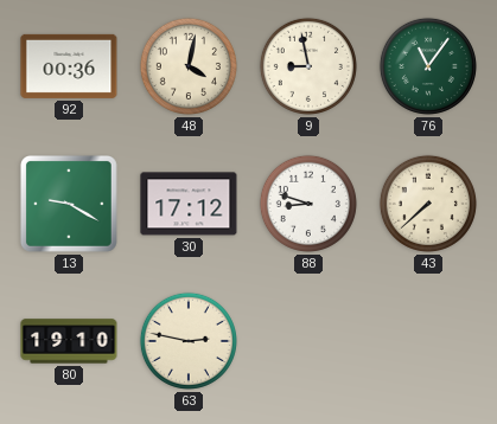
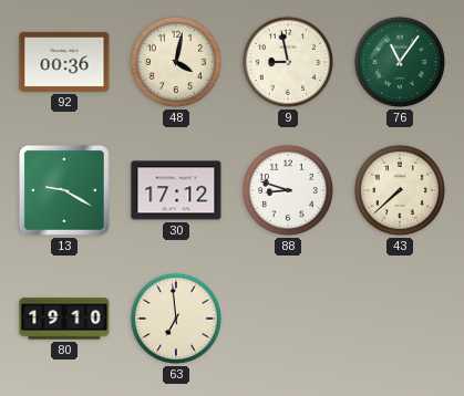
63: 2:47 -> 6:59
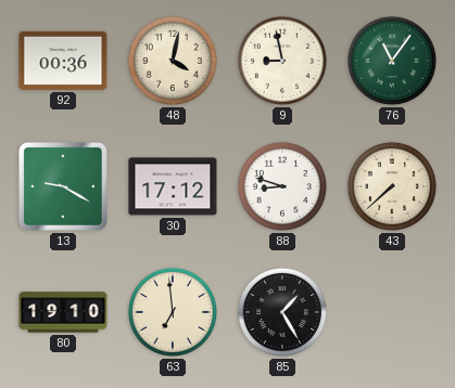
85: none -> 1:25
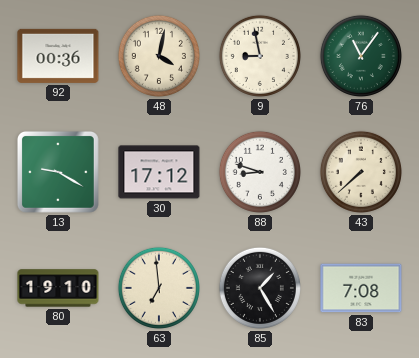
83: none -> 7:08
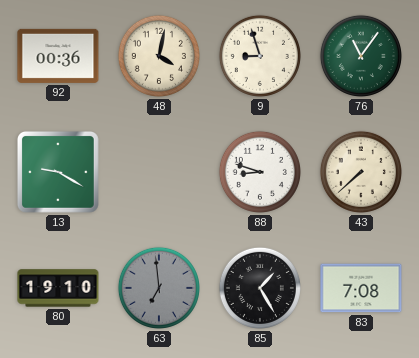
9: 8:58 -> 8:57
30: 17:12 -> none
63 dial: cream -> grey
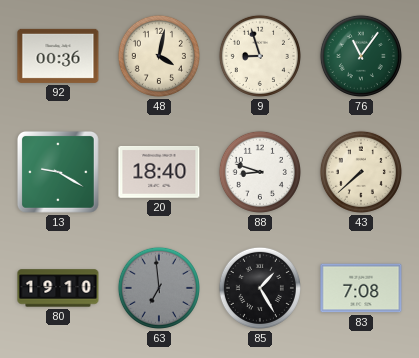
20: none -> 18:40
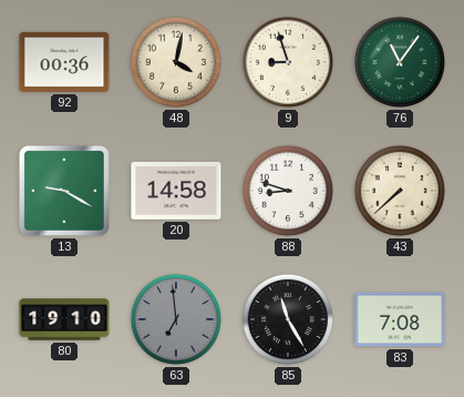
20: 18:40 -> 14:58
85: 1:25 -> 11:25
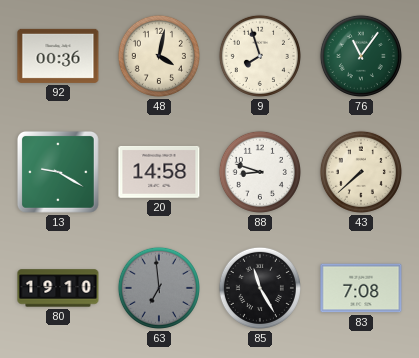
9: 8:57 -> 7:57
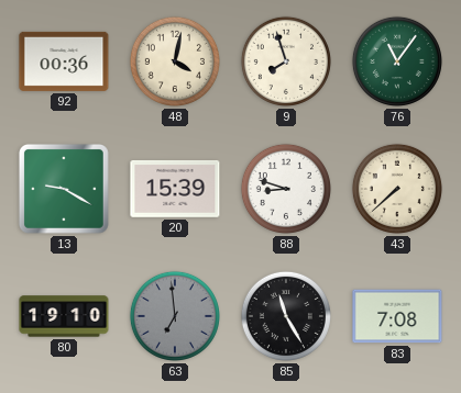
20: 14:58 -> 15:39
